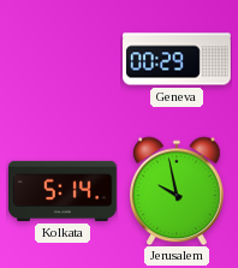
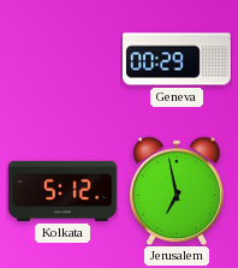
Kolkata: 5:14 -> 5:12
Jerusalem: 9:58 -> 6:58
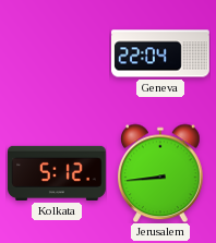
Geneva: 00:29 -> 22:04
Jerusalem: 6:58 -> 8:44
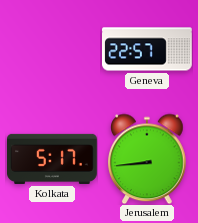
Geneva: 22:04 -> 22:57
Kolkata: 5:12 -> 5:17
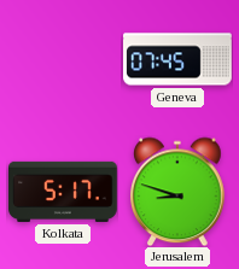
Geneva: 22:57 -> 07:45
Jerusalem: 8:44 -> 8:48
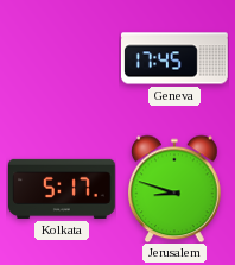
Geneva: 07:45 -> 17:45
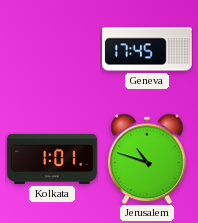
Kolkata: 5:17 -> 1:01
Jerusalem: 8:48 -> 10:48
